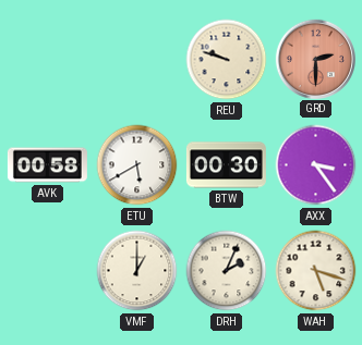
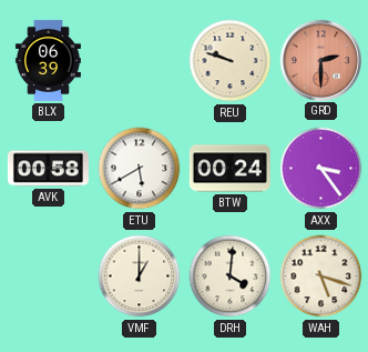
BLX: none -> 06:39
BTW: 00:30 -> 00:24
DRH: 2:04 -> 4:01
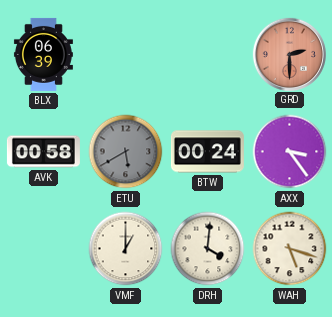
REU: 9:48 -> none
ETU dial: white -> grey
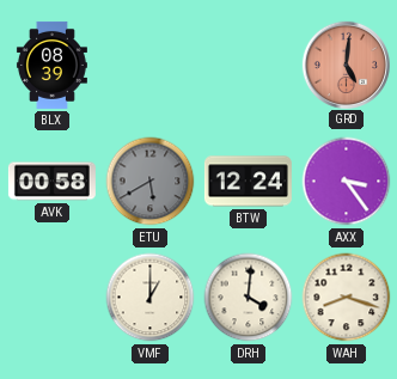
BLX: 06:39 -> 08:39
GRD: 2:30 -> 5:01
BTW: 00:24 -> 12:24
WAH: 5:18 -> 8:18
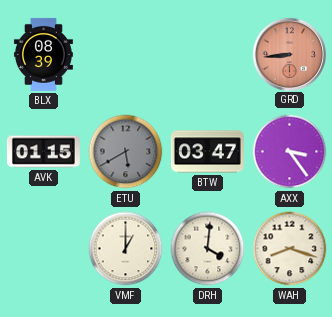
GRD: 5:01 -> 8:44
AVK: 00:58 -> 01:15
BTW: 12:24 -> 03:47
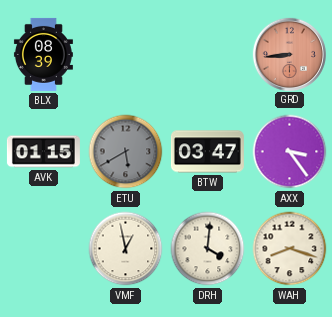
VMF: 1:00 -> 12:58
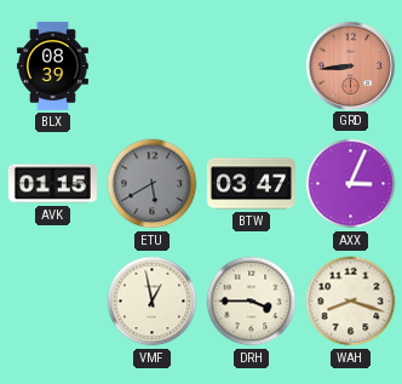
AXX: 3:24 -> 3:04
DRH: 4:01 -> 3:45
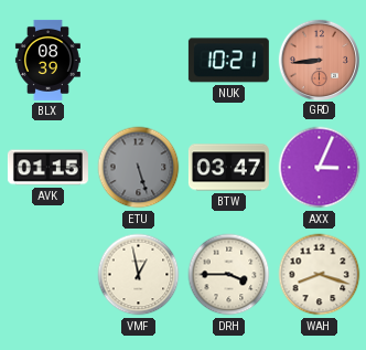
NUK: none -> 10:21
ETU: 5:40 -> 5:27
